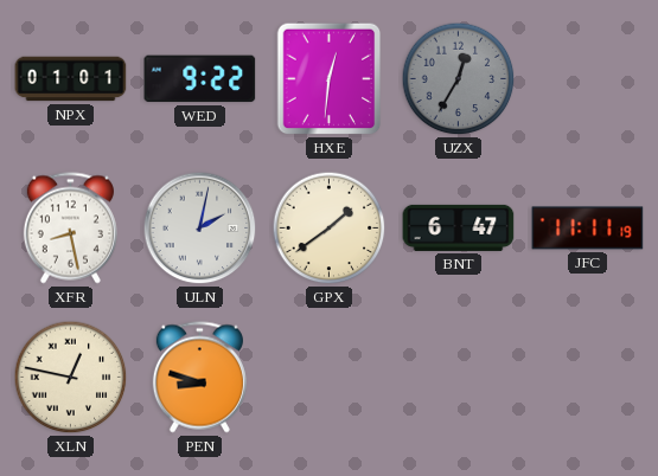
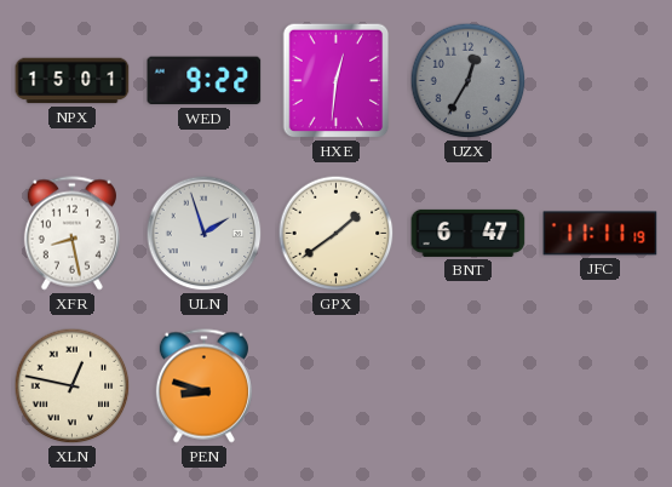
NPX: 01:01 -> 15:01
ULN: 2:02 -> 1:57
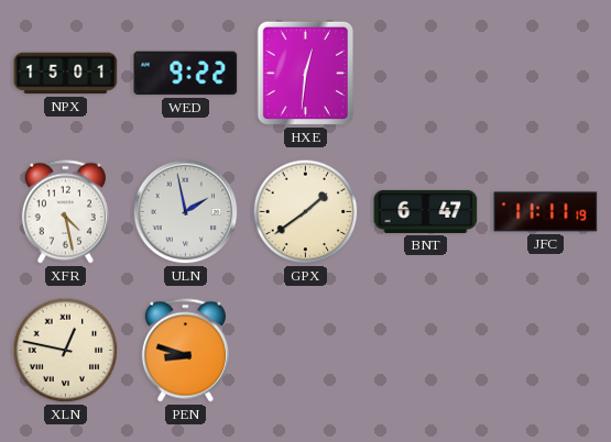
UZX: 12:35 -> none
XFR: 8:28 -> 4:28
ULN: 1:57 -> 1:58
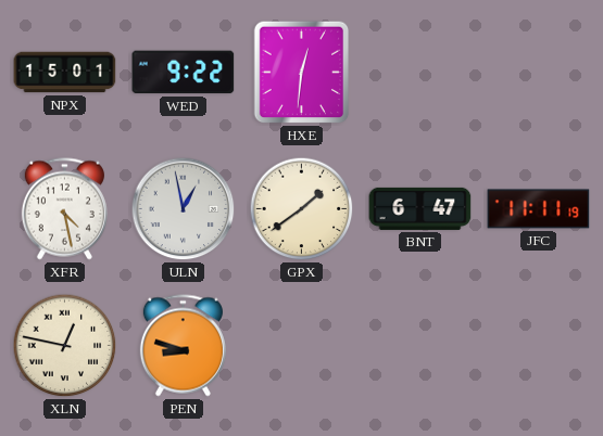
ULN: 1:58 -> 12:58
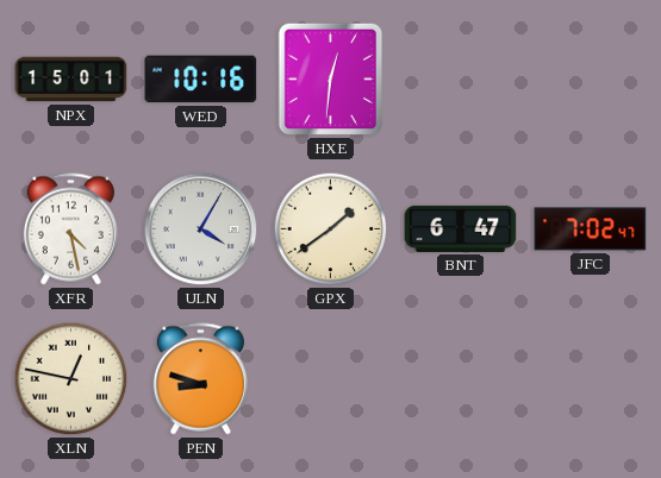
WED: 9:22 -> 10:16
ULN: 12:58 -> 4:05
JFC: 11:11 -> 7:02
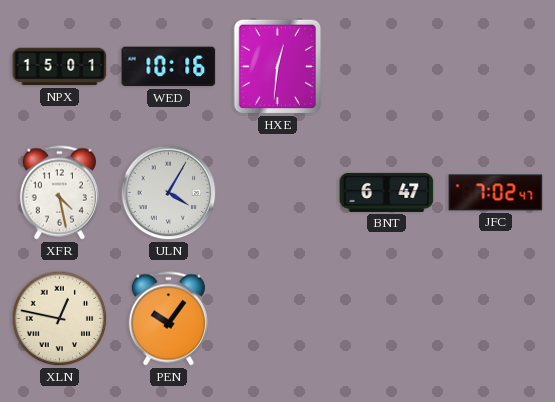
GPX: 1:39 -> none
PEN: 8:48 -> 10:06
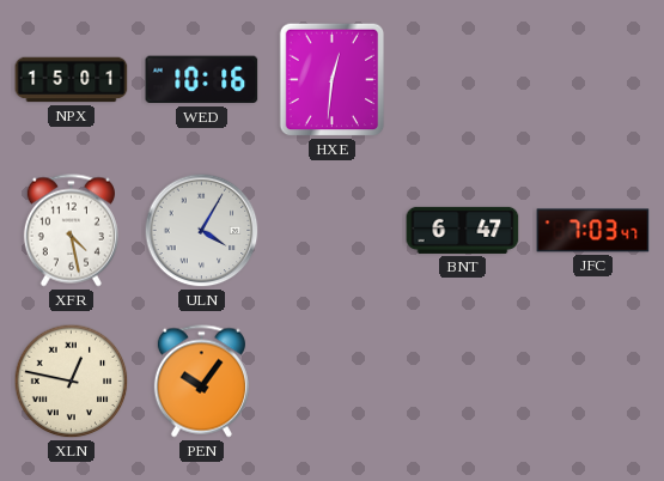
JFC: 7:02 -> 7:03
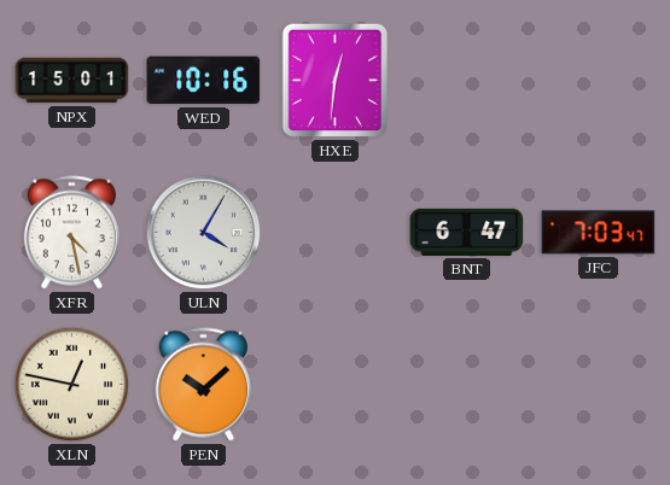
PEN: 10:06 -> 10:08
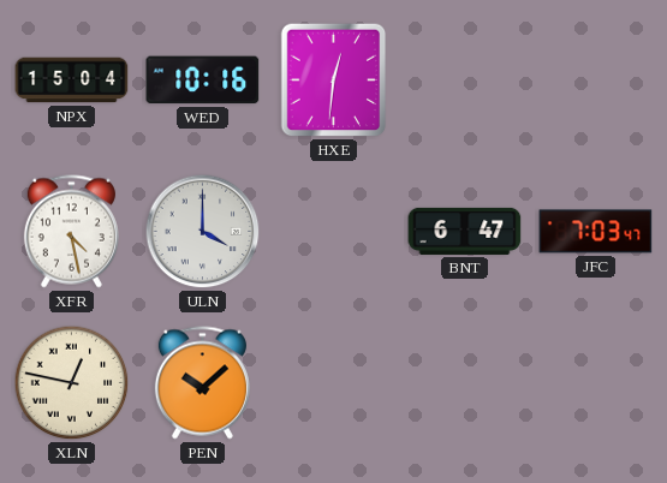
NPX: 15:01 -> 15:04
ULN: 4:05 -> 4:00
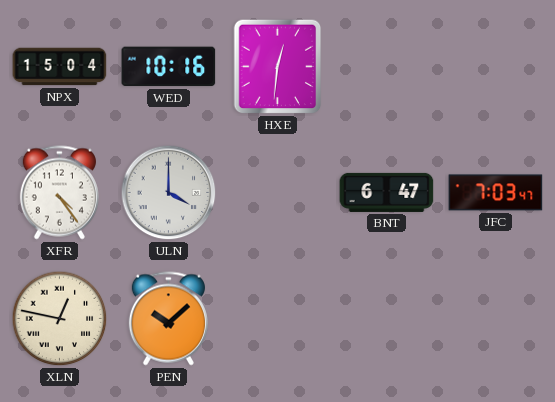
XFR: 4:28 -> 4:24
